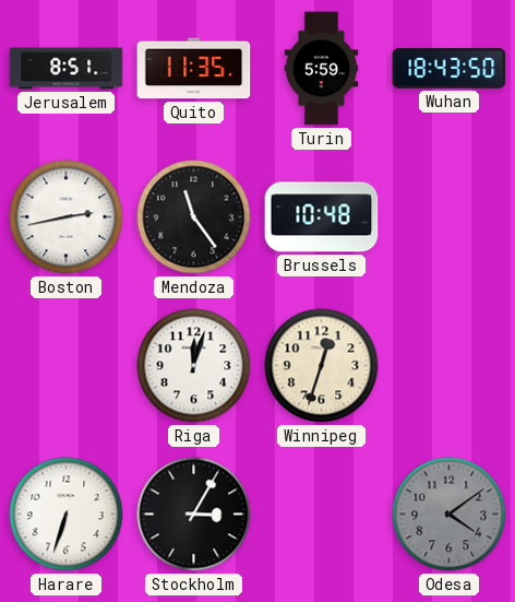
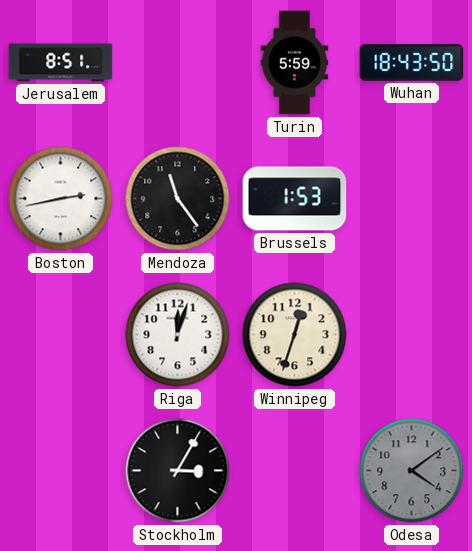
Quito: 11:35 -> none
Brussels: 10:48 -> 1:53
Harare: 6:33 -> none
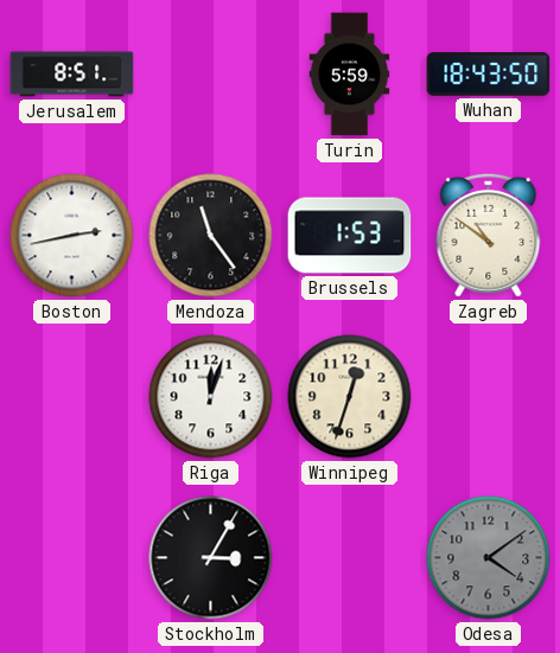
Zagreb: none -> 10:51
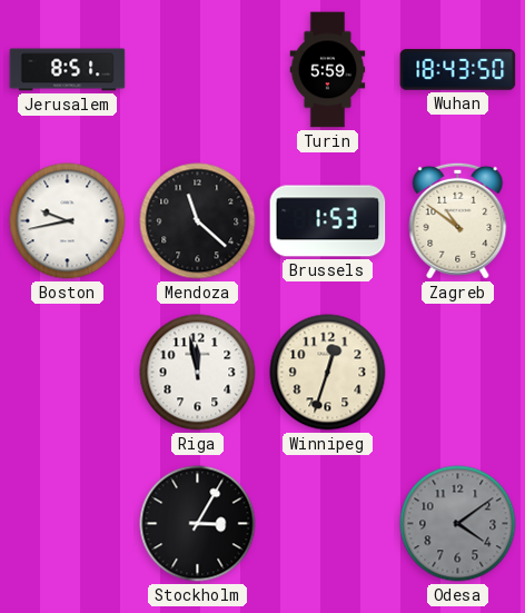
Boston: 2:43 -> 9:43
Mendoza: 11:24 -> 11:22
Riga: 12:03 -> 11:58
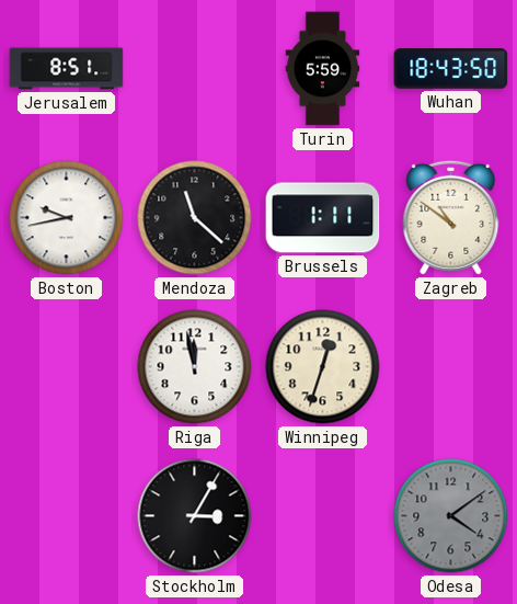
Brussels: 1:53 -> 1:11
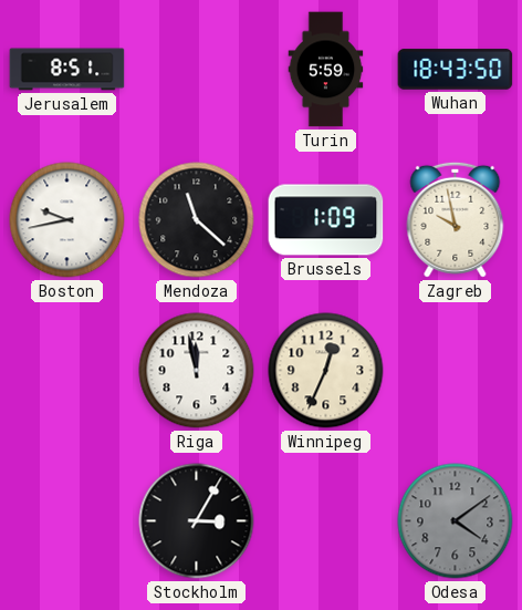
Brussels: 1:11 -> 1:09
Zagreb: 10:51 -> 9:58
Winnipeg: 12:33 -> 12:34
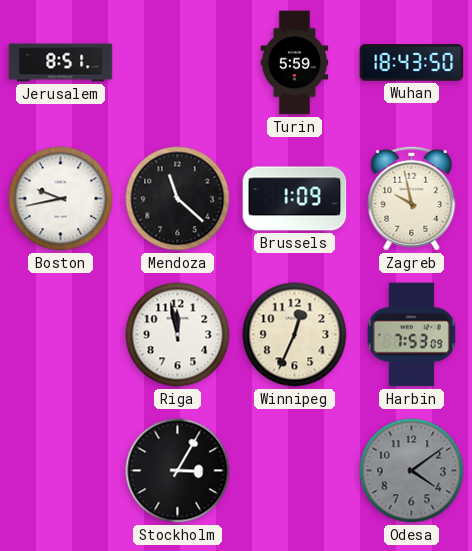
Harbin: none -> 7:53
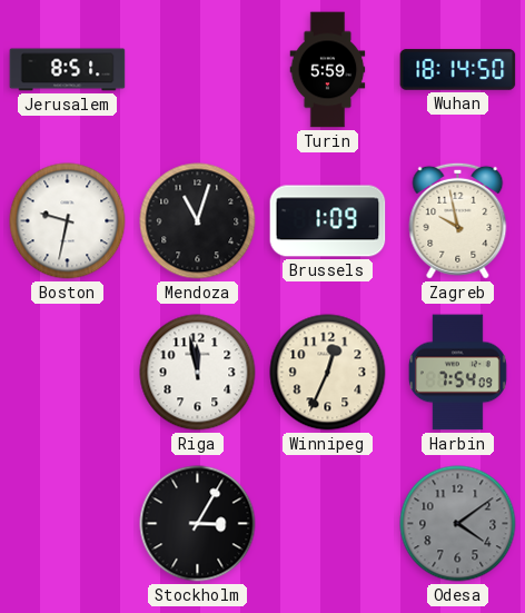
Wuhan: 18:43 -> 18:14
Boston: 9:43 -> 9:32
Mendoza: 11:22 -> 11:03
Harbin: 7:53 -> 7:54
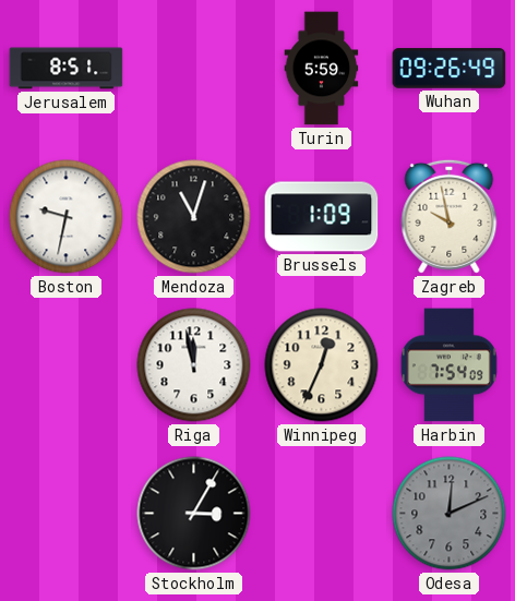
Wuhan: 18:14 -> 09:26
Odesa: 4:09 -> 12:11
